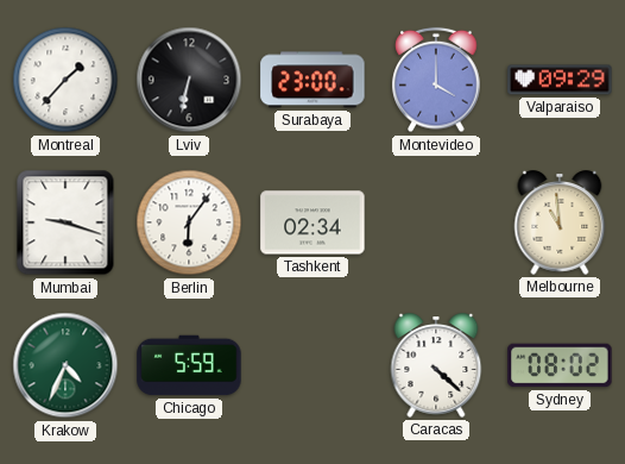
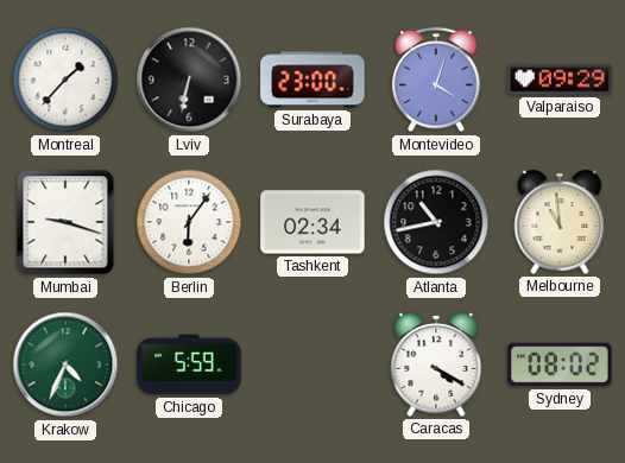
Montevideo: 4:00 -> 4:03
Atlanta: none -> 10:43
Caracas: 4:22 -> 4:20
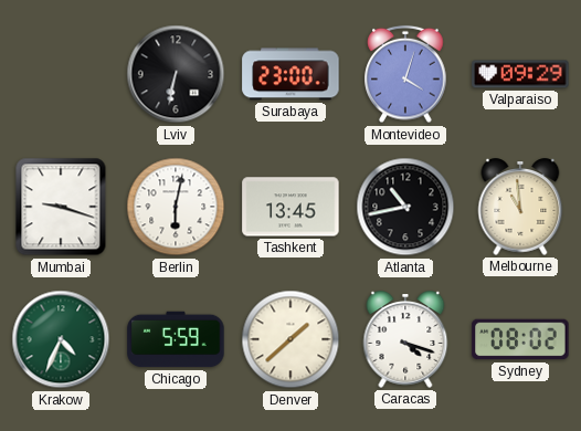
Montreal: 1:37 -> none
Berlin: 6:06 -> 6:02
Tashkent: 02:34 -> 13:45
Denver: none -> 1:38
Caracas: 4:20 -> 4:18
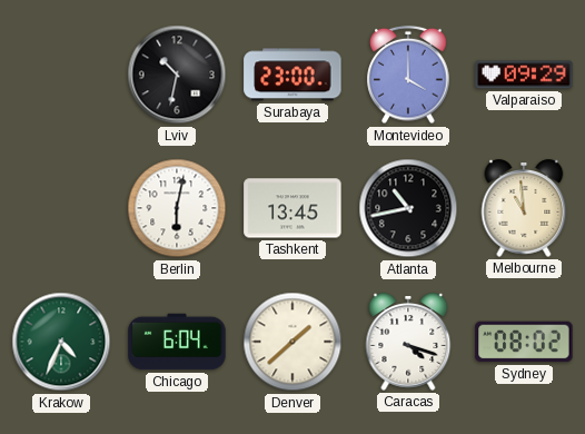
Lviv: 6:32 -> 10:32
Montevideo: 4:03 -> 4:00
Mumbai: 9:18 -> none
Chicago: 5:59 -> 6:04
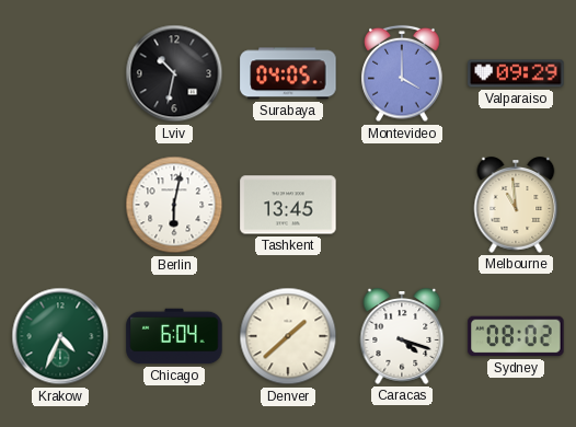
Surabaya: 23:00 -> 04:05
Atlanta: 10:43 -> none
